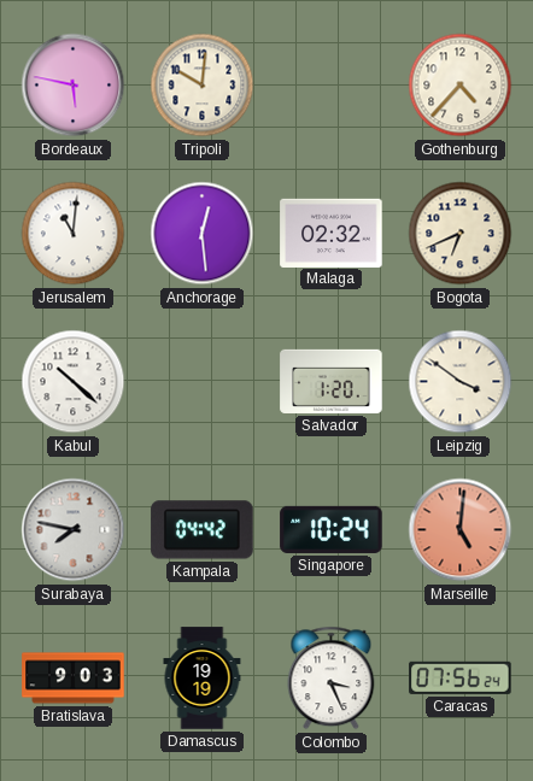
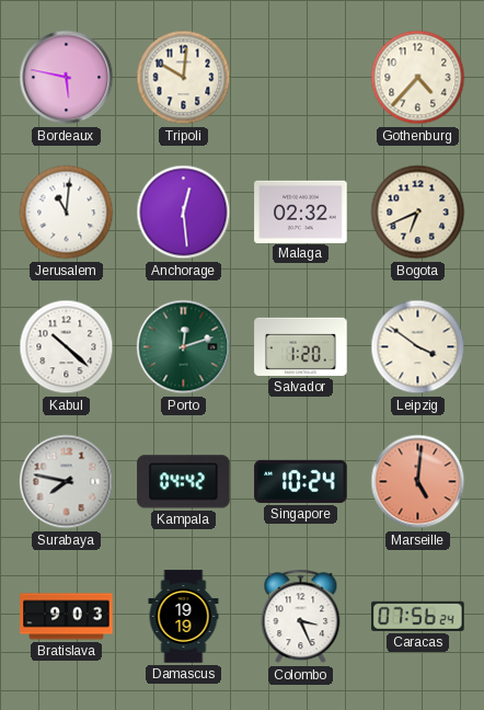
Porto: none -> 12:12
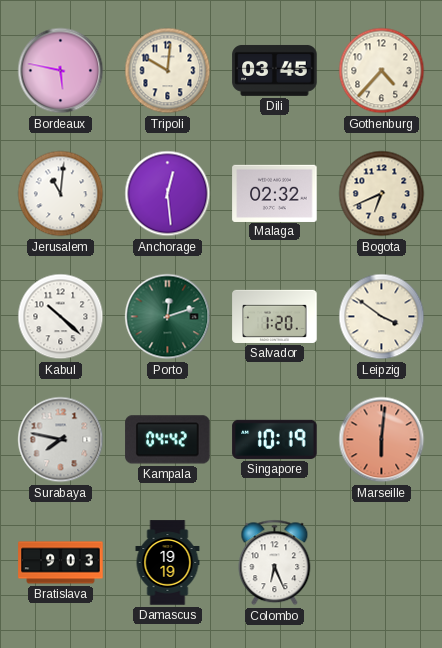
Dili: none -> 03:45
Singapore: 10:24 -> 10:19
Marseille: 5:01 -> 6:01
Colombo: 3:26 -> 6:26
Caracas: 07:56 -> none
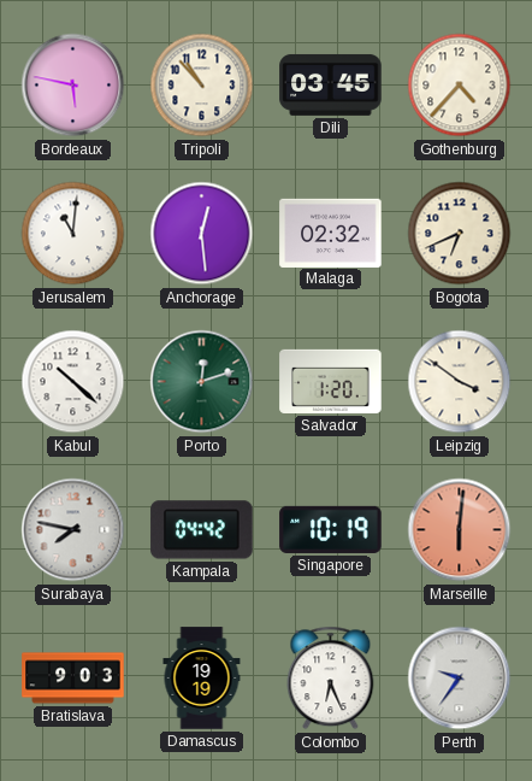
Tripoli: 10:01 -> 10:53
Perth: none -> 9:36
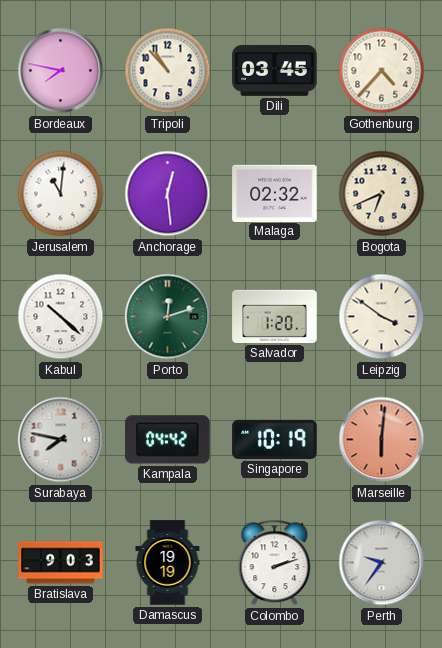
Bordeaux: 5:47 -> 7:47
Colombo: 6:26 -> 2:12
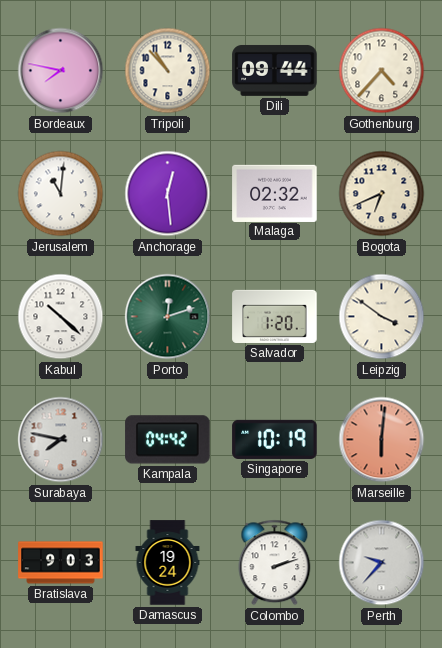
Dili: 03:45 -> 09:44
Damascus: 19:19 -> 19:24
Perth: 9:36 -> 9:37
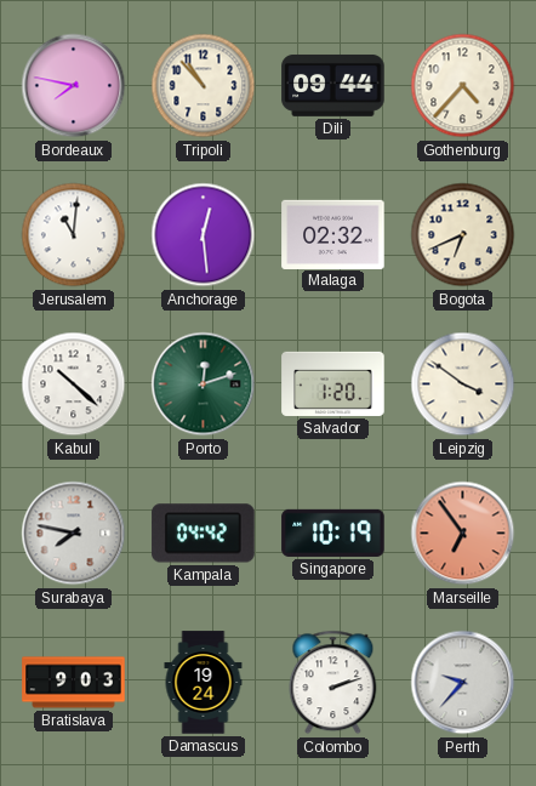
Marseille: 6:01 -> 6:54
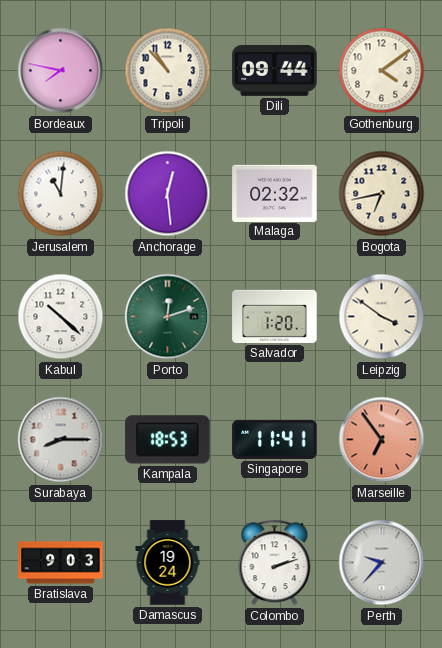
Gothenburg: 4:37 -> 4:09
Bogota: 6:41 -> 6:43
Surabaya: 7:47 -> 8:15
Kampala: 04:42 -> 18:53
Singapore: 10:19 -> 11:41
